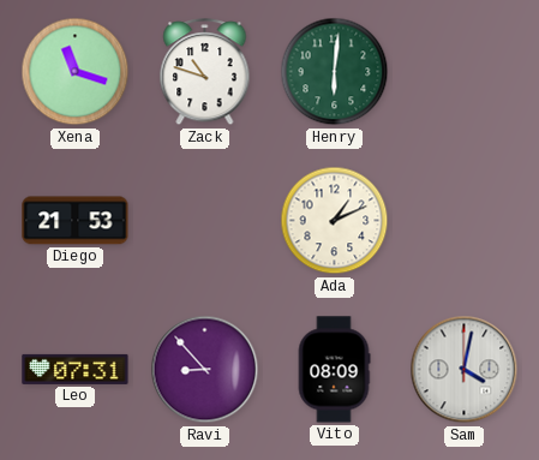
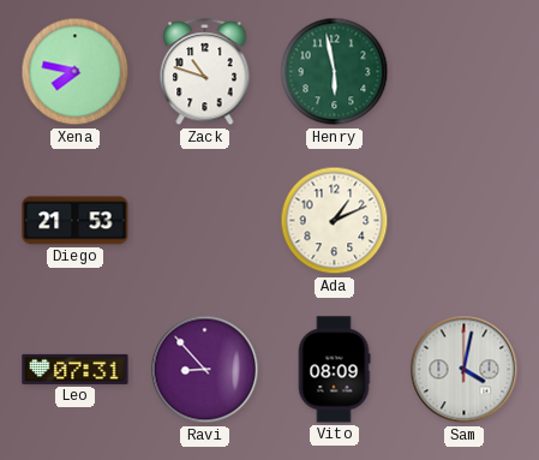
Xena: 11:18 -> 7:47
Henry: 6:01 -> 5:58
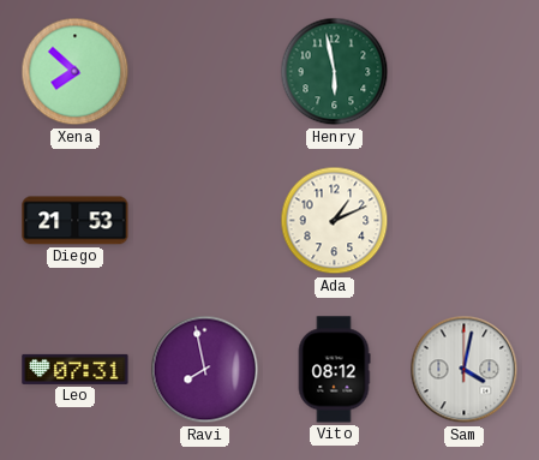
Xena: 7:47 -> 7:52
Zack: 10:48 -> none
Ravi: 8:53 -> 7:58
Vito: 08:09 -> 08:12
